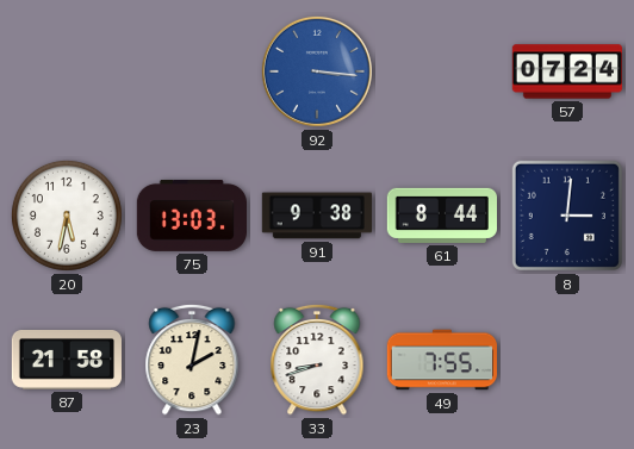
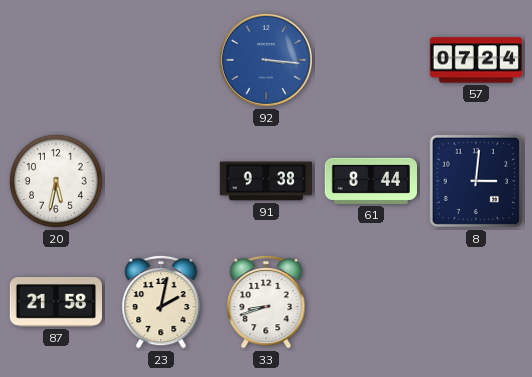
75: 13:03 -> none
49: 7:55 -> none
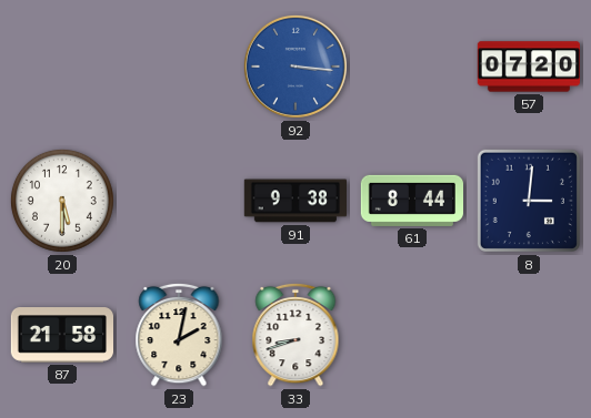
57: 07:24 -> 07:20
20: 5:32 -> 5:30
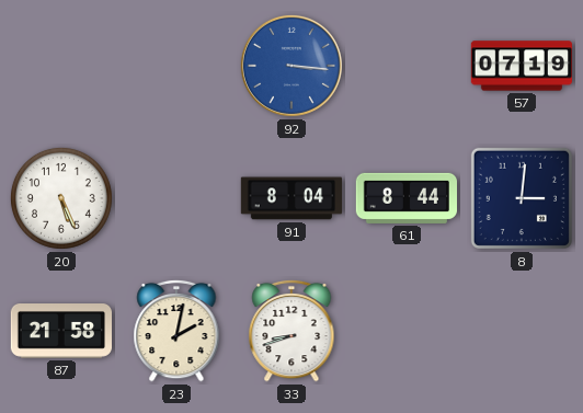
57: 07:20 -> 07:19
20: 5:30 -> 5:26
91: 9:38 -> 8:04
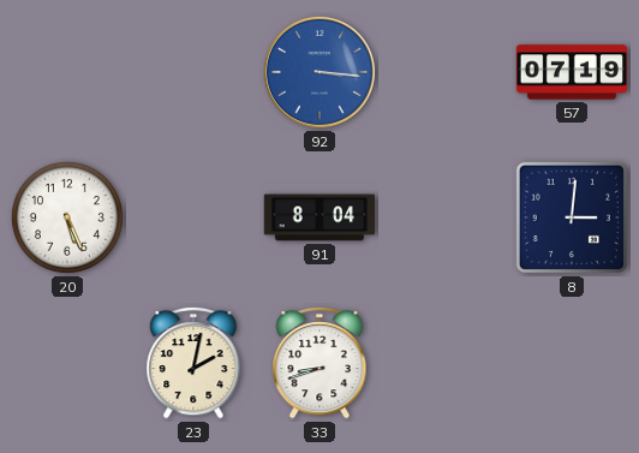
61: 8:44 -> none
87: 21:58 -> none
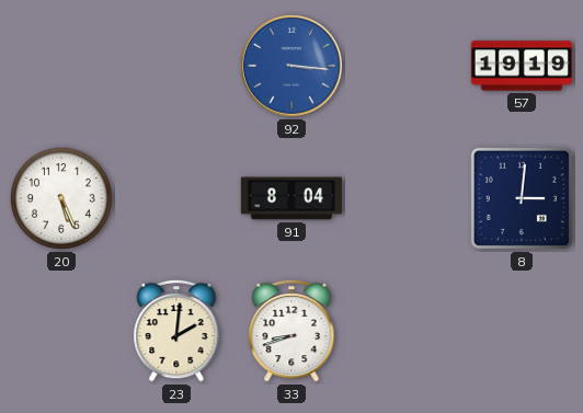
57: 07:19 -> 19:19
23: 2:02 -> 2:01
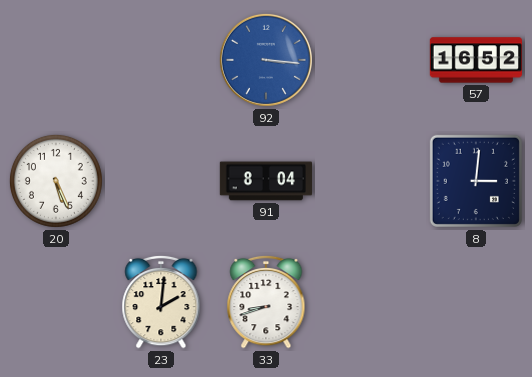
57: 19:19 -> 16:52
